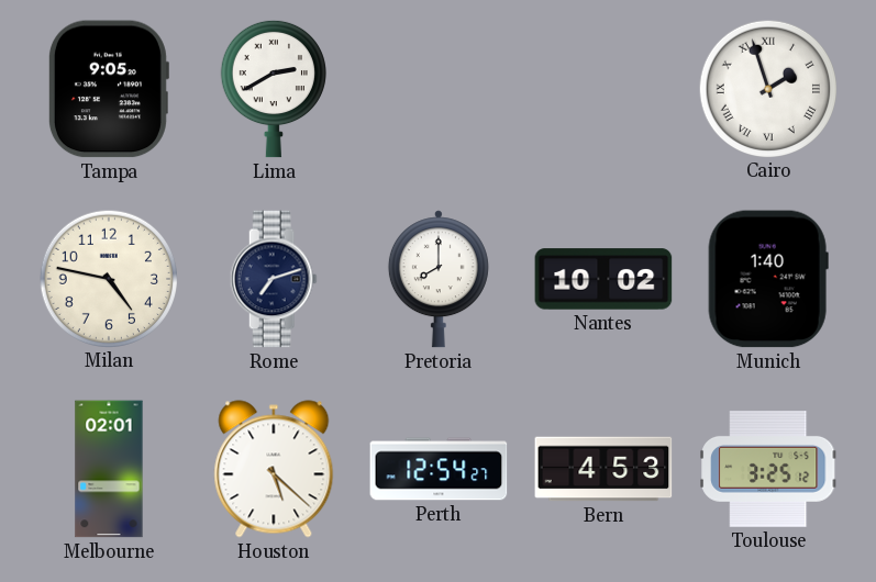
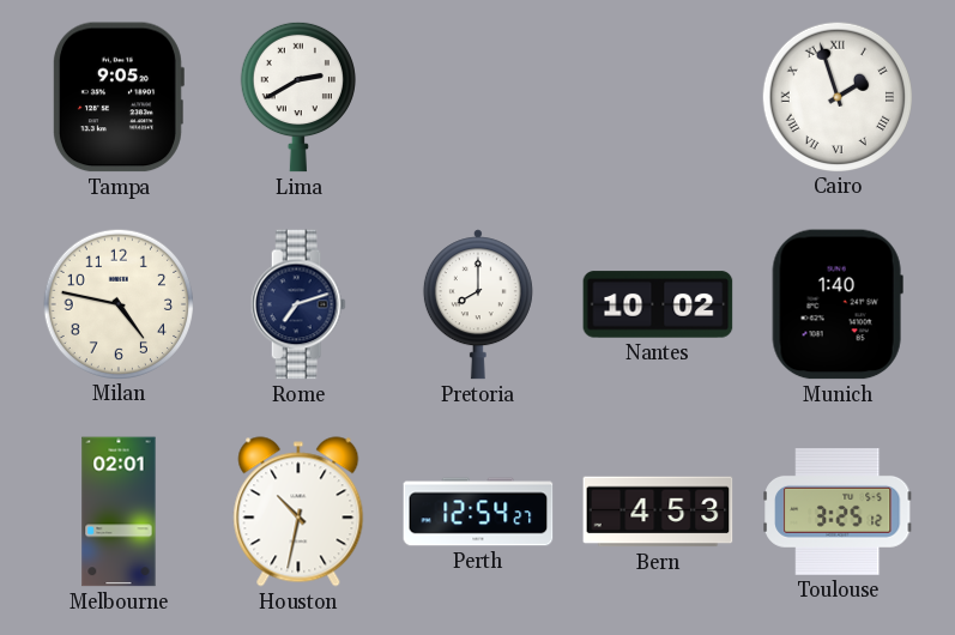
Houston: 5:22 -> 10:32
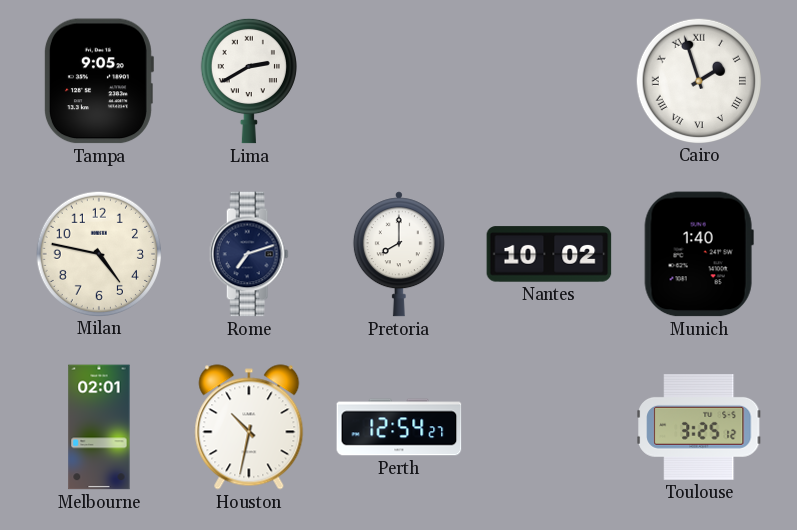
Bern: 4:53 -> none
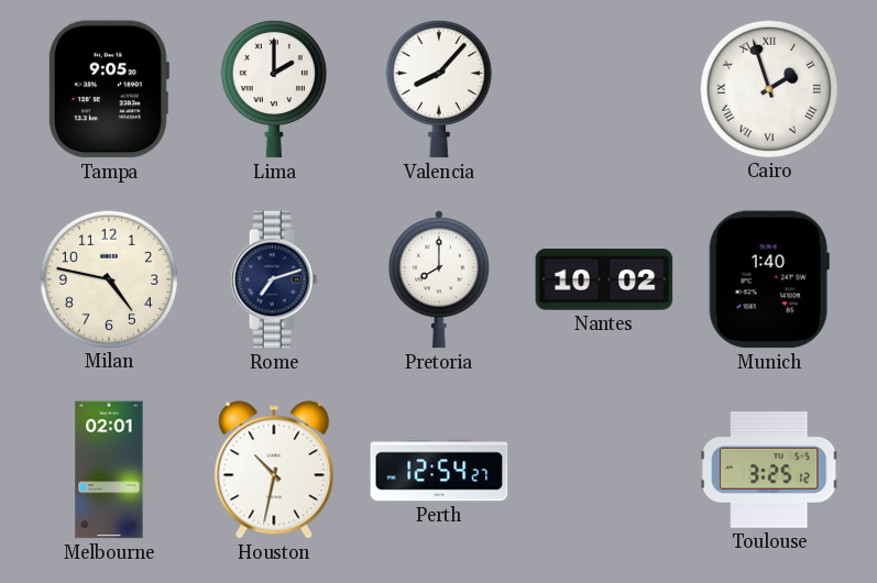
Lima: 2:40 -> 2:00
Valencia: none -> 8:07
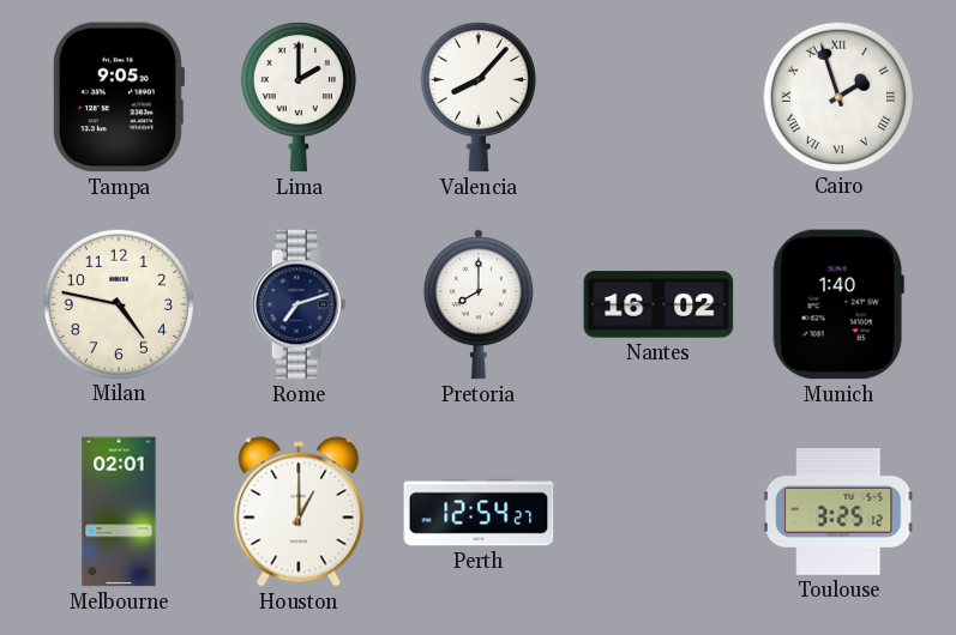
Nantes: 10:02 -> 16:02
Houston: 10:32 -> 1:00
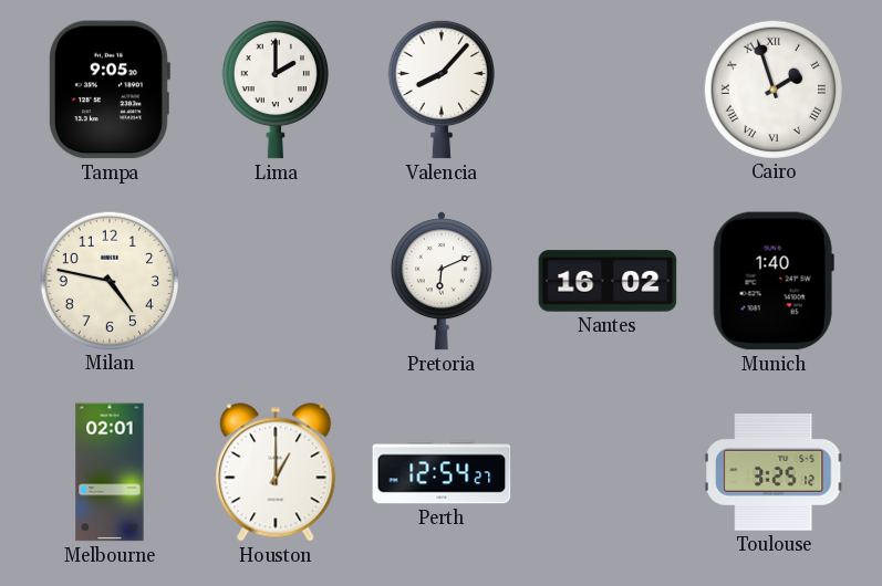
Rome: 7:12 -> none
Pretoria: 8:00 -> 6:11
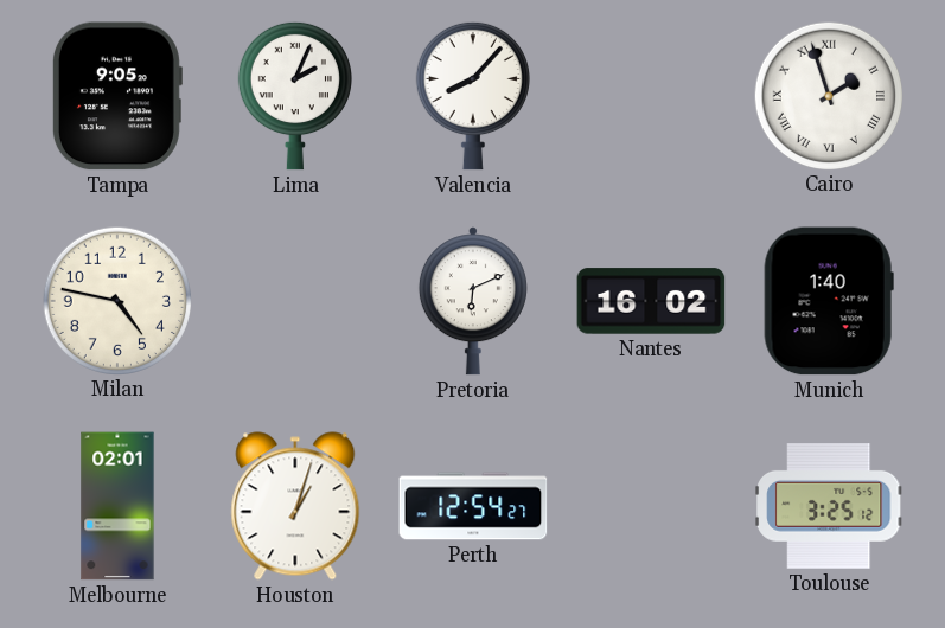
Lima: 2:00 -> 2:04
Houston: 1:00 -> 1:03
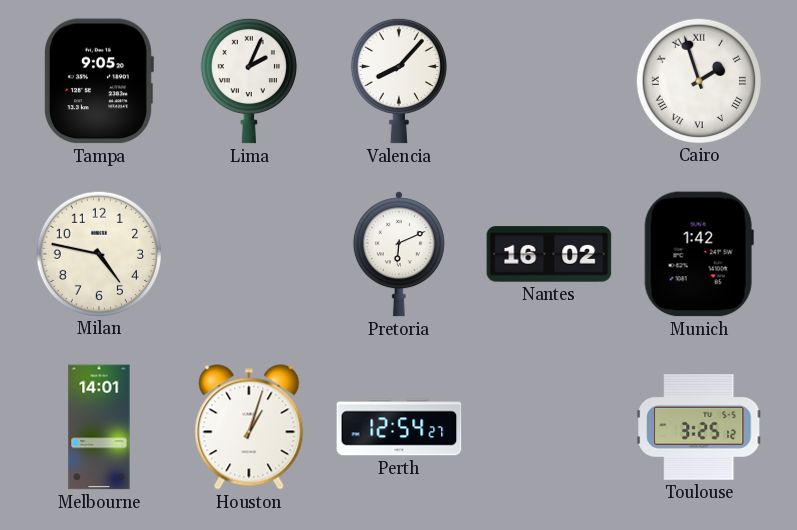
Munich: 1:40 -> 1:42
Melbourne: 02:01 -> 14:01
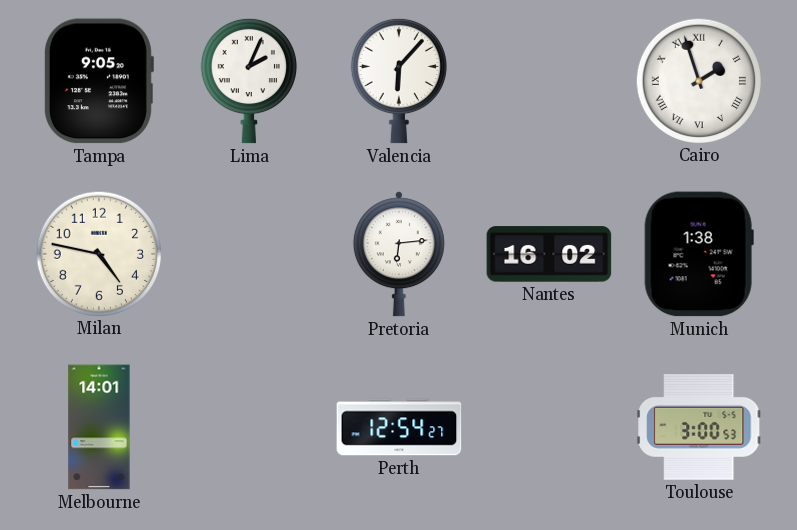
Valencia: 8:07 -> 6:07
Pretoria: 6:11 -> 6:14
Munich: 1:42 -> 1:38
Houston: 1:03 -> none
Toulouse: 3:25 -> 3:00
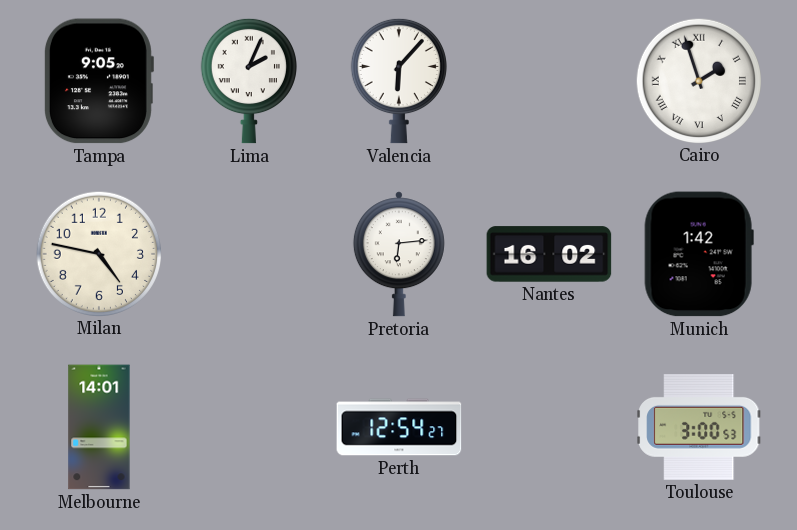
Munich: 1:38 -> 1:42
